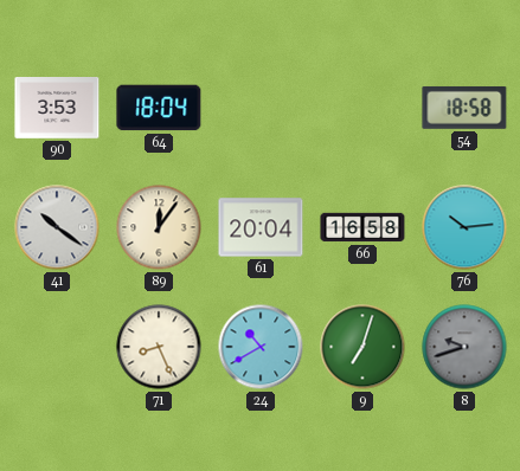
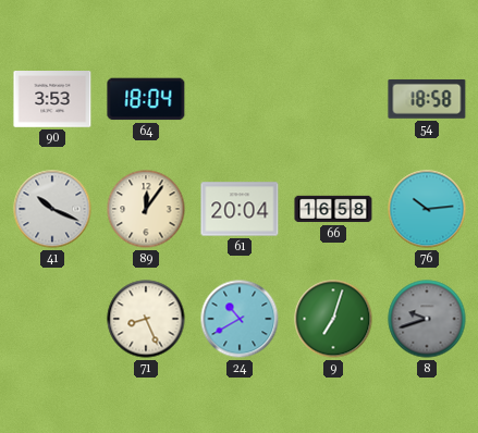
41: 10:21 -> 10:19
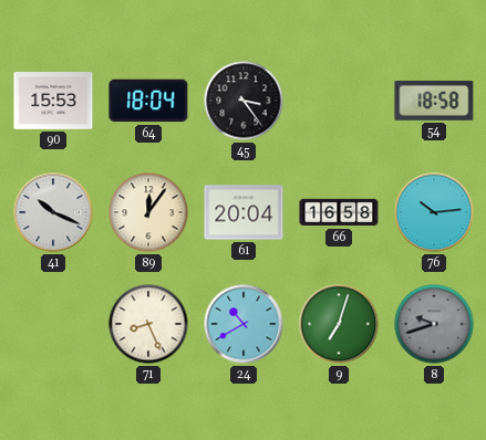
90: 3:53 -> 15:53
45: none -> 3:24
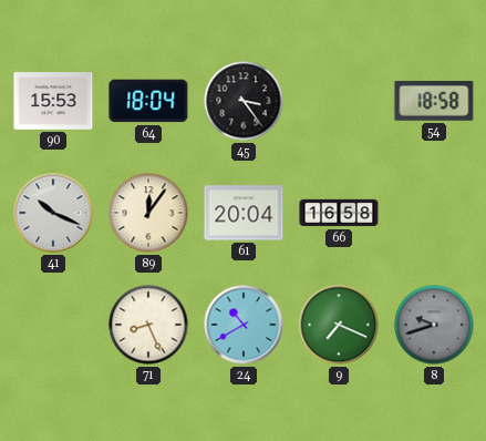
76: 10:14 -> none
9: 7:03 -> 7:19
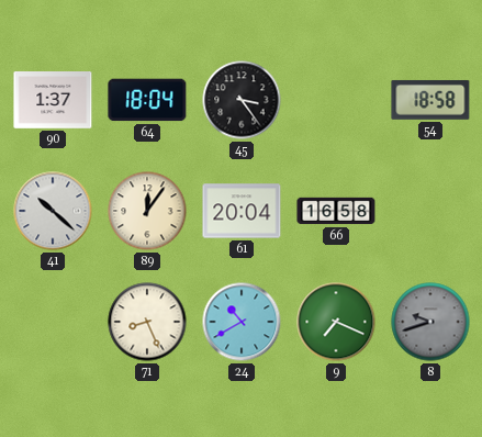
90: 15:53 -> 1:37
41: 10:19 -> 10:22
